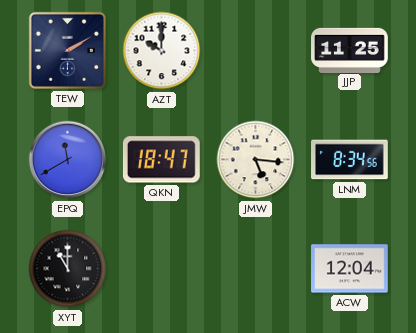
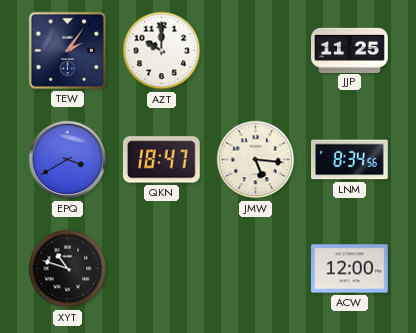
TEW: 2:10 -> 2:06
EPQ: 11:40 -> 3:40
XYT: 11:00 -> 10:48
ACW: 12:04 -> 12:00
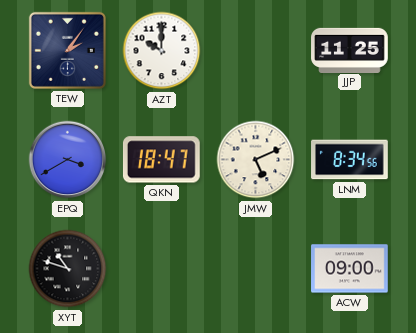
JMW: 5:16 -> 5:11
ACW: 12:00 -> 09:00
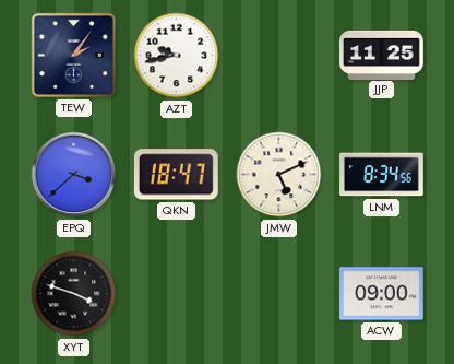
AZT: 10:00 -> 9:43
EPQ: 3:40 -> 3:38
XYT: 10:48 -> 3:48
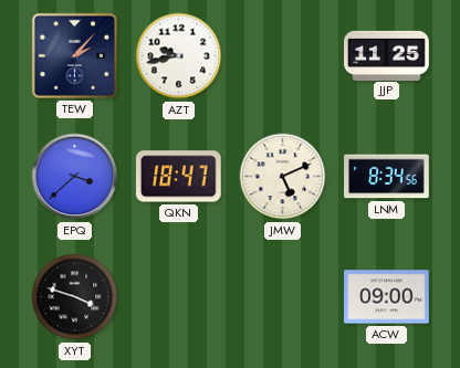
TEW: 2:06 -> 2:07
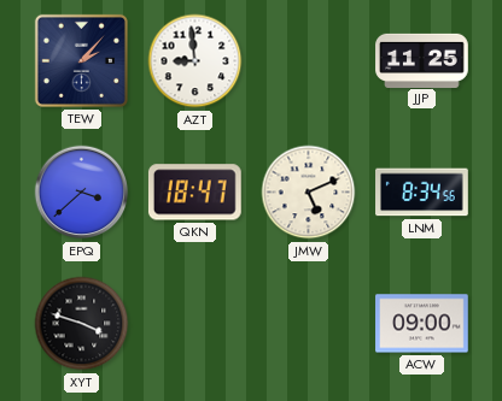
AZT: 9:43 -> 8:59
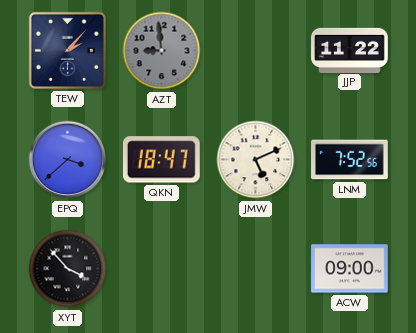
AZT dial: white -> grey
JJP: 11:25 -> 11:22
LNM: 8:34 -> 7:52
XYT: 3:48 -> 3:53
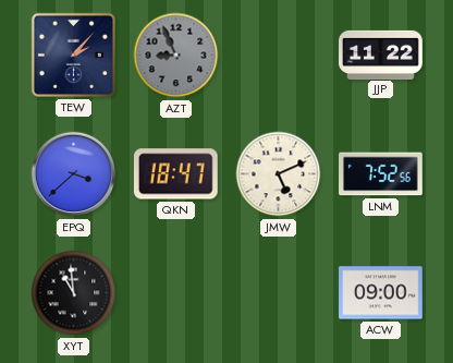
AZT: 8:59 -> 8:56
XYT: 3:53 -> 10:59
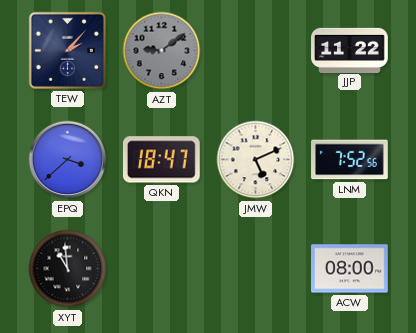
AZT: 8:56 -> 9:09
ACW: 09:00 -> 08:00
